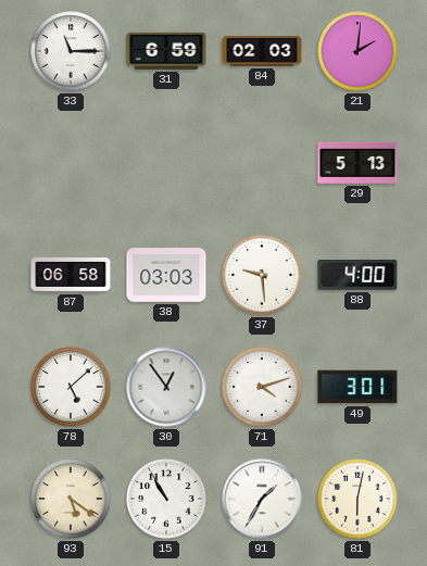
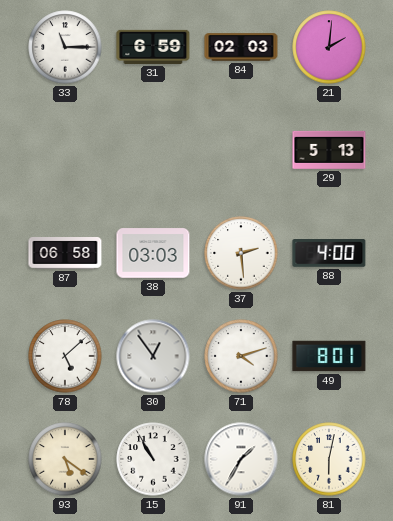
37: 9:29 -> 2:29
49: 3:01 -> 8:01
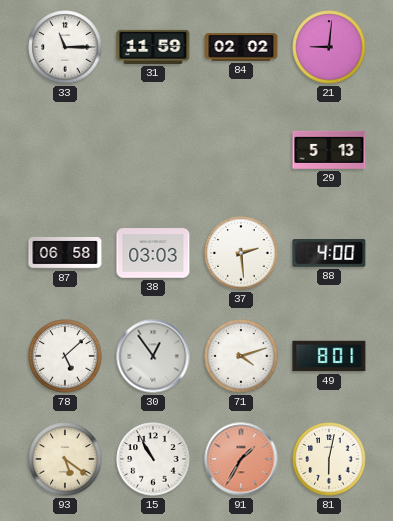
31: 6:59 -> 11:59
84: 02:03 -> 02:02
21: 2:01 -> 9:01
91 dial: white -> salmon
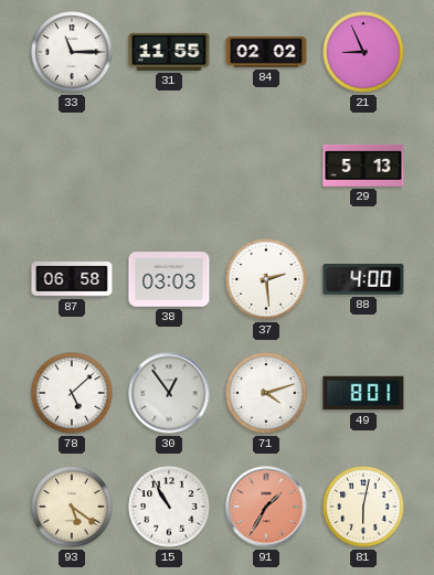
31: 11:59 -> 11:55
21: 9:01 -> 8:56
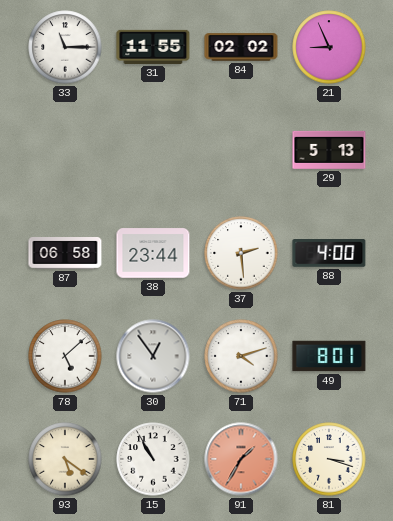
38: 03:03 -> 23:44
81: 6:02 -> 3:18
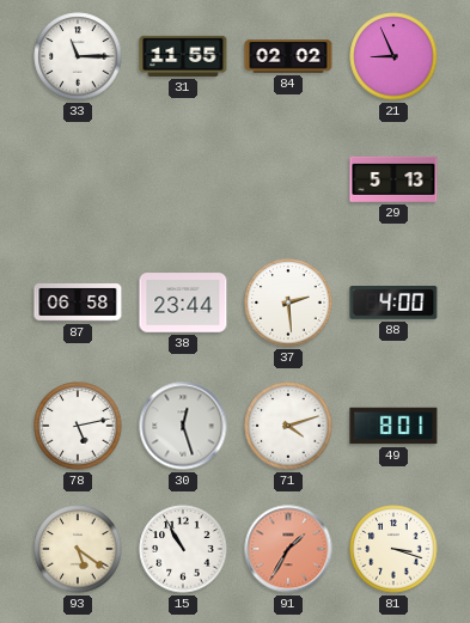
78: 5:08 -> 5:13
30: 12:54 -> 12:27
